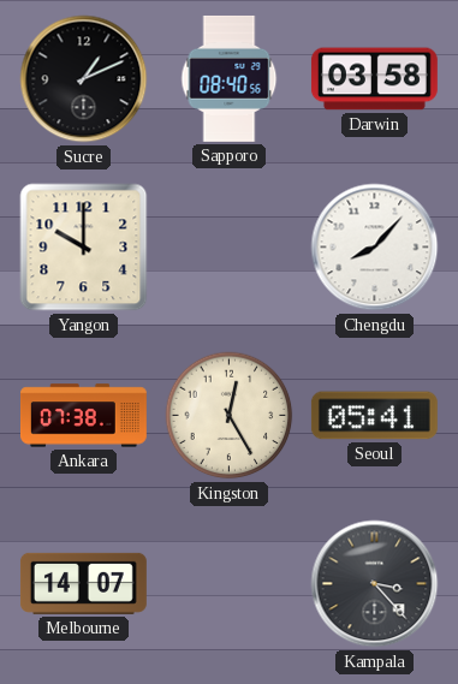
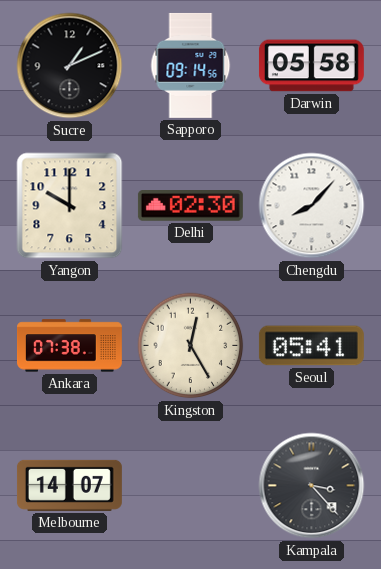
Sapporo: 08:40 -> 09:14
Darwin: 03:58 -> 05:58
Delhi: none -> 02:30
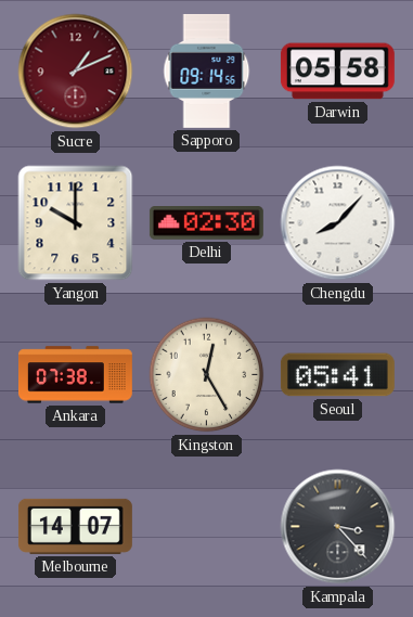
Sucre dial: black -> burgundy
